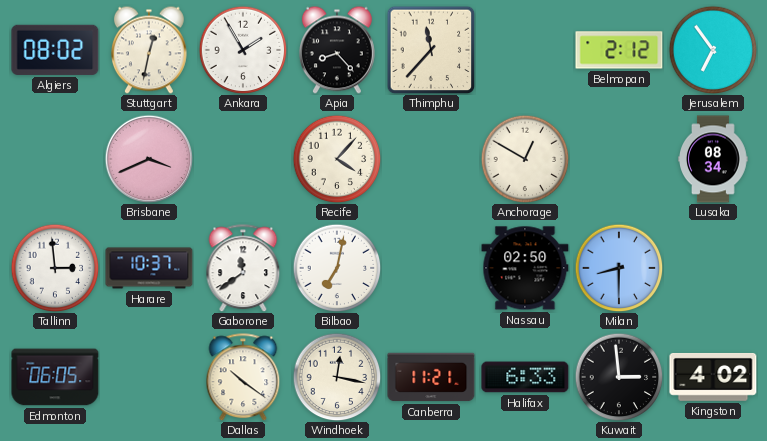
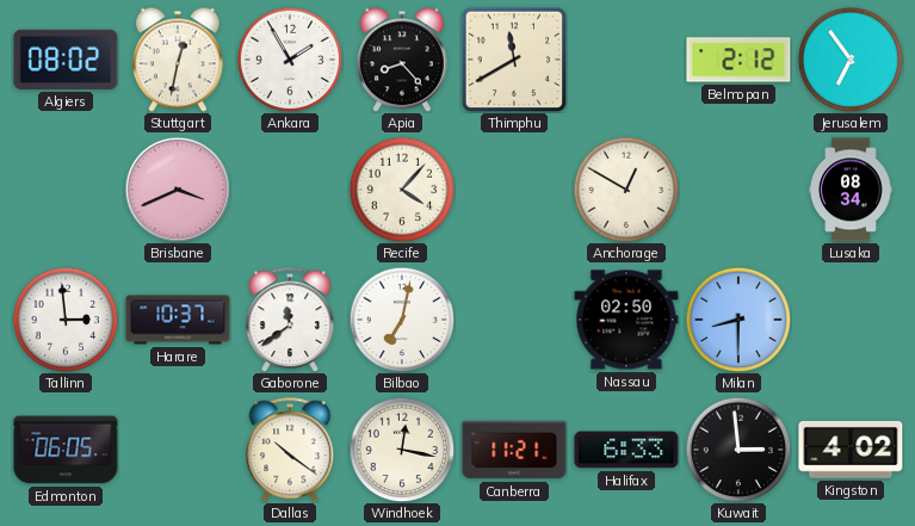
Thimphu: 11:37 -> 11:40
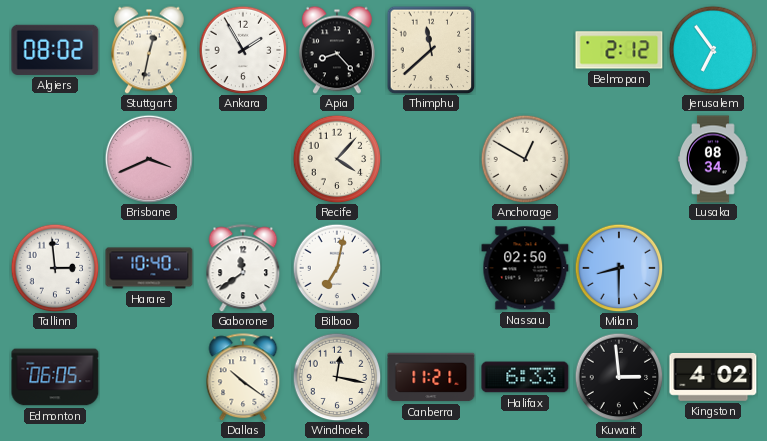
Thimphu: 11:40 -> 11:38
Harare: 10:37 -> 10:40
